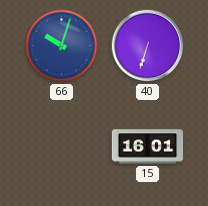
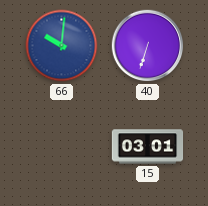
66: 10:03 -> 10:01
15: 16:01 -> 03:01
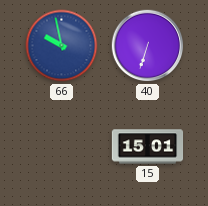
66: 10:01 -> 9:58
15: 03:01 -> 15:01
